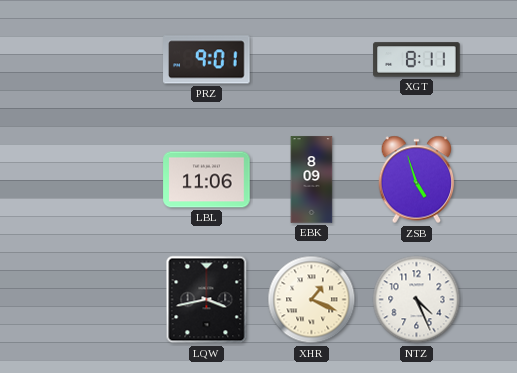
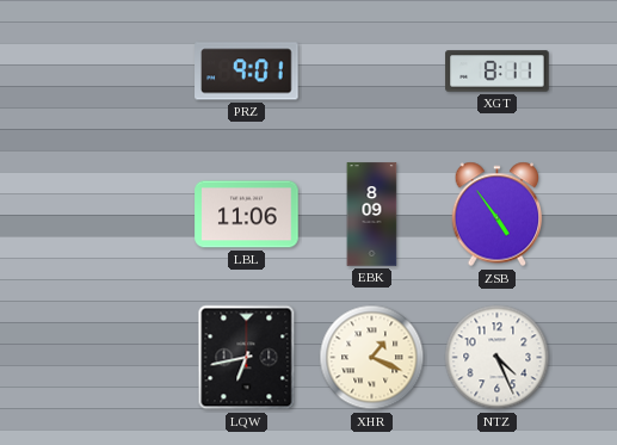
ZSB: 4:57 -> 4:54
LQW: 3:43 -> 6:43
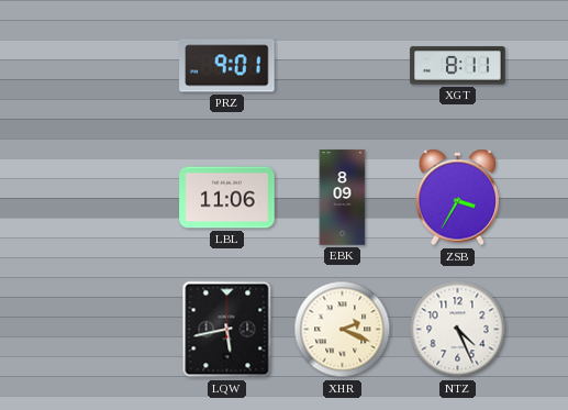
ZSB: 4:54 -> 3:35
LQW: 6:43 -> 5:43
XHR: 1:19 -> 2:19
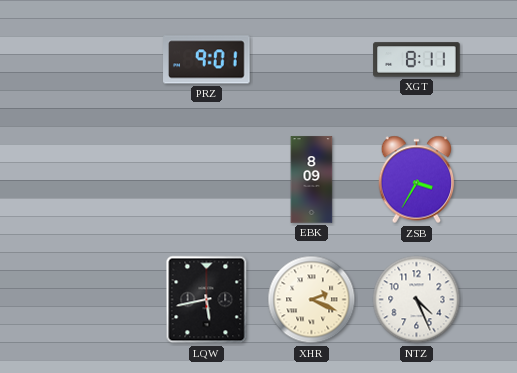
LBL: 11:06 -> none
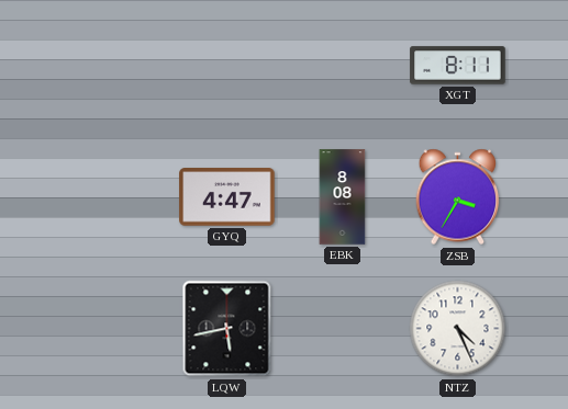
PRZ: 9:01 -> none
GYQ: none -> 4:47
EBK: 8:09 -> 8:08
XHR: 2:19 -> none
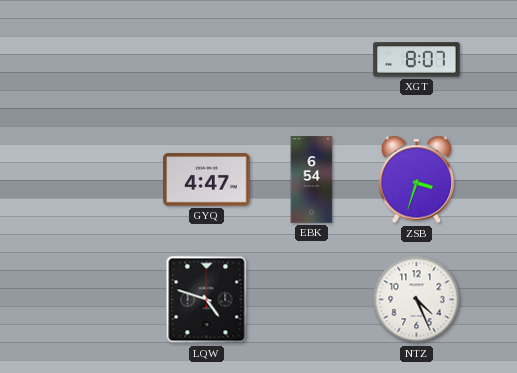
XGT: 8:11 -> 8:07
EBK: 8:08 -> 6:54
ZSB: 3:35 -> 3:33
LQW: 5:43 -> 4:48
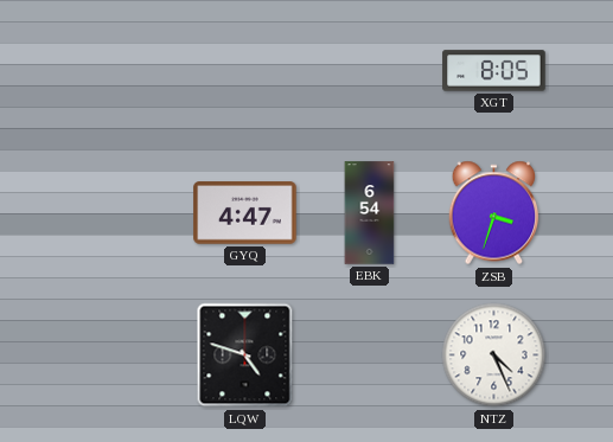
XGT: 8:07 -> 8:05
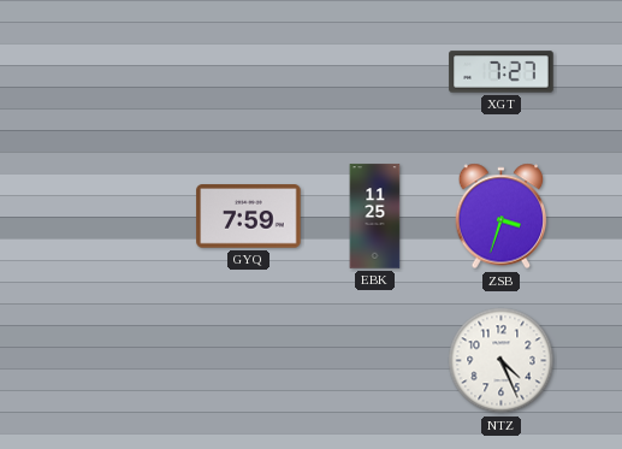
XGT: 8:05 -> 7:27
GYQ: 4:47 -> 7:59
EBK: 6:54 -> 11:25
LQW: 4:48 -> none
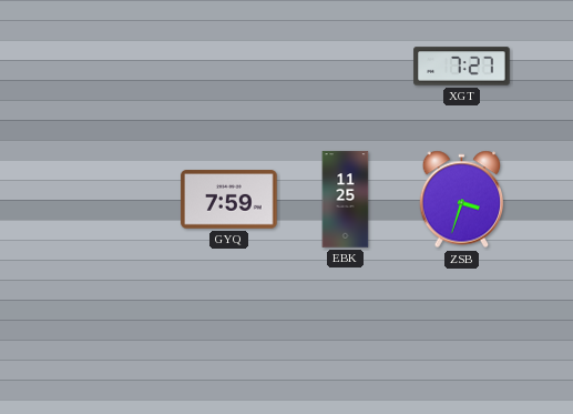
NTZ: 4:26 -> none
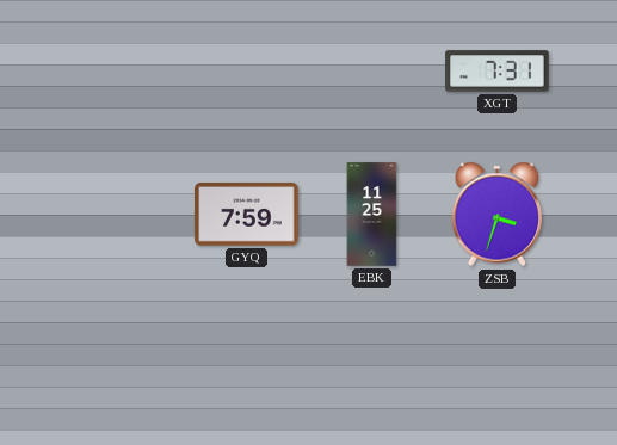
XGT: 7:27 -> 7:31
